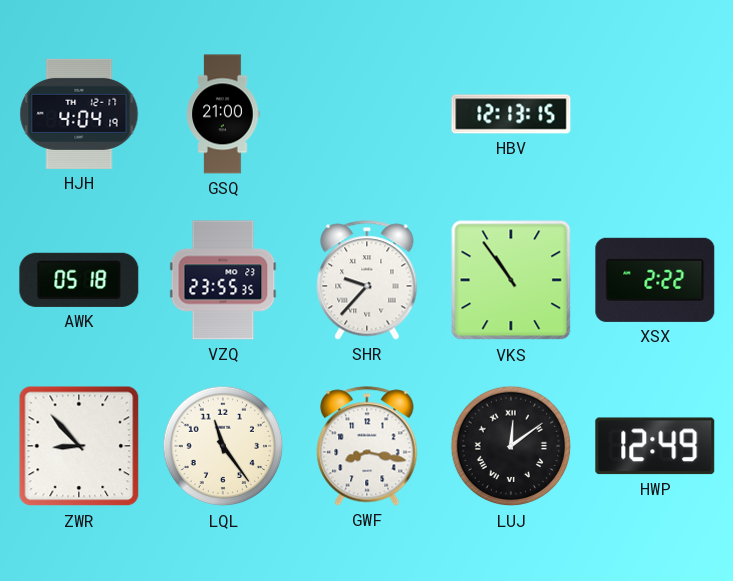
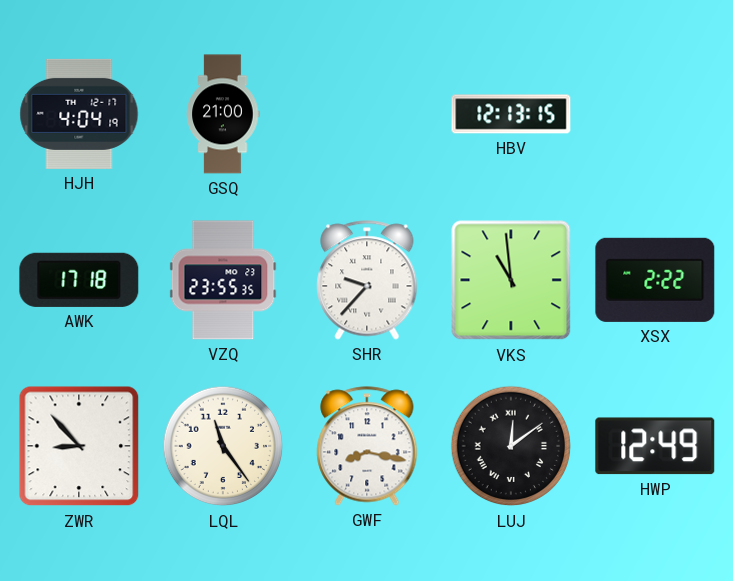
AWK: 05:18 -> 17:18
VKS: 10:54 -> 10:59
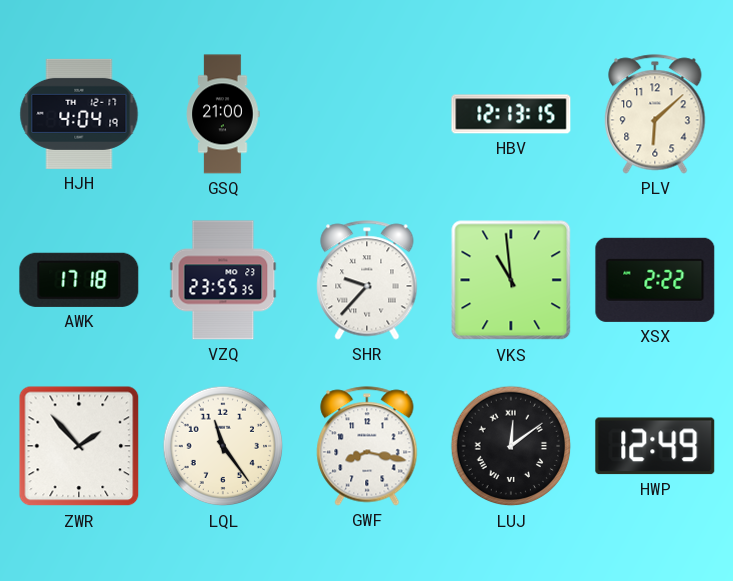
PLV: none -> 6:08
ZWR: 8:53 -> 1:53
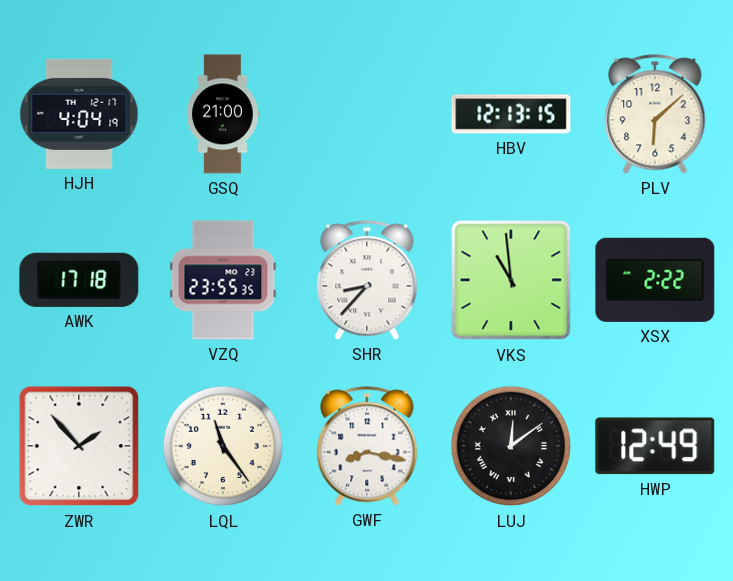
SHR: 9:37 -> 8:37
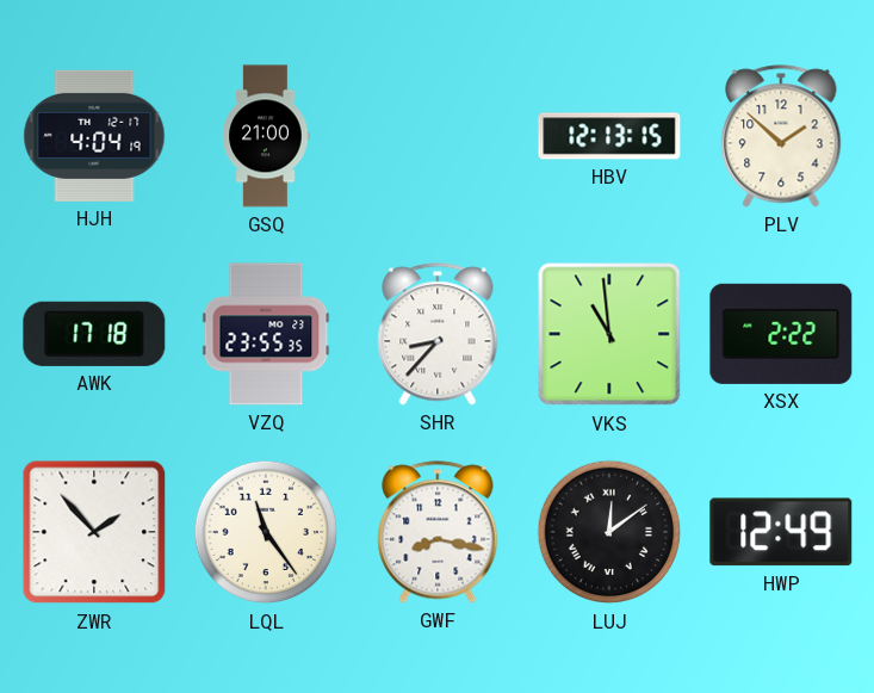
PLV: 6:08 -> 1:52
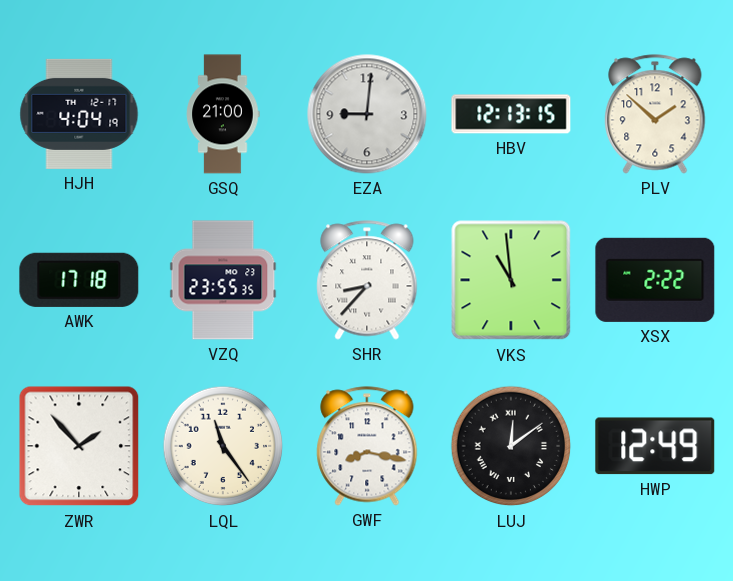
EZA: none -> 9:01
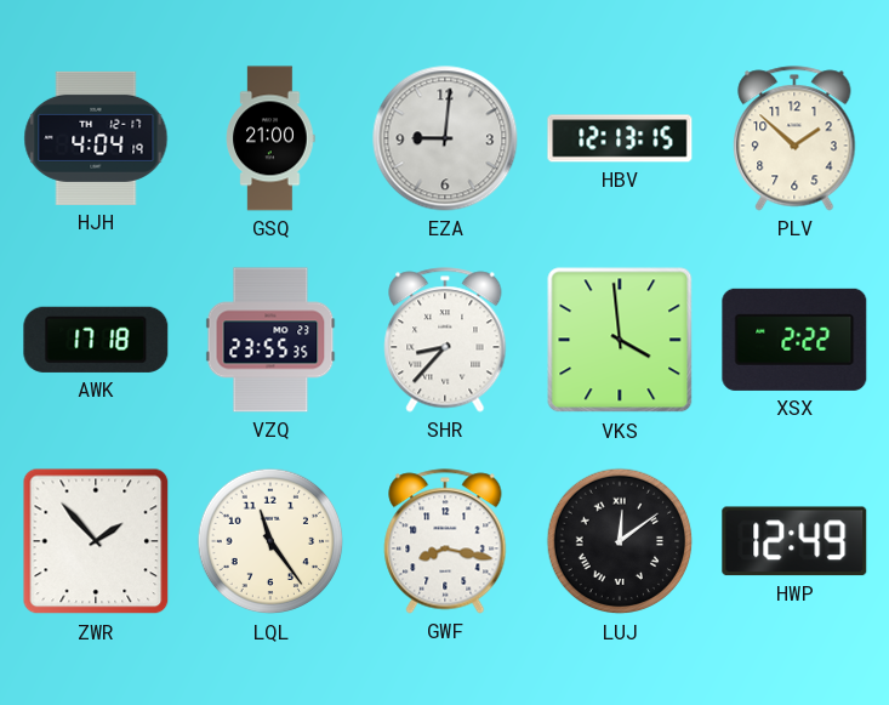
VKS: 10:59 -> 3:59
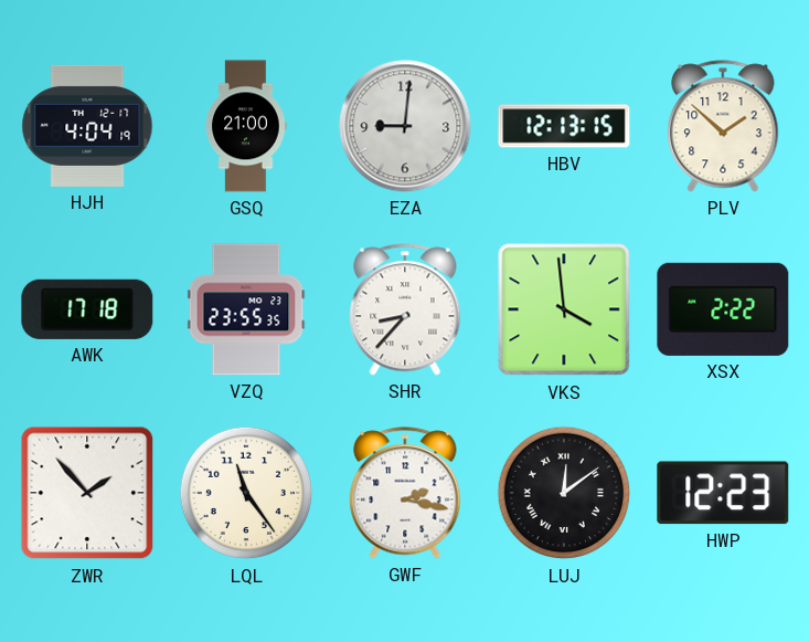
GWF: 8:17 -> 2:17
HWP: 12:49 -> 12:23
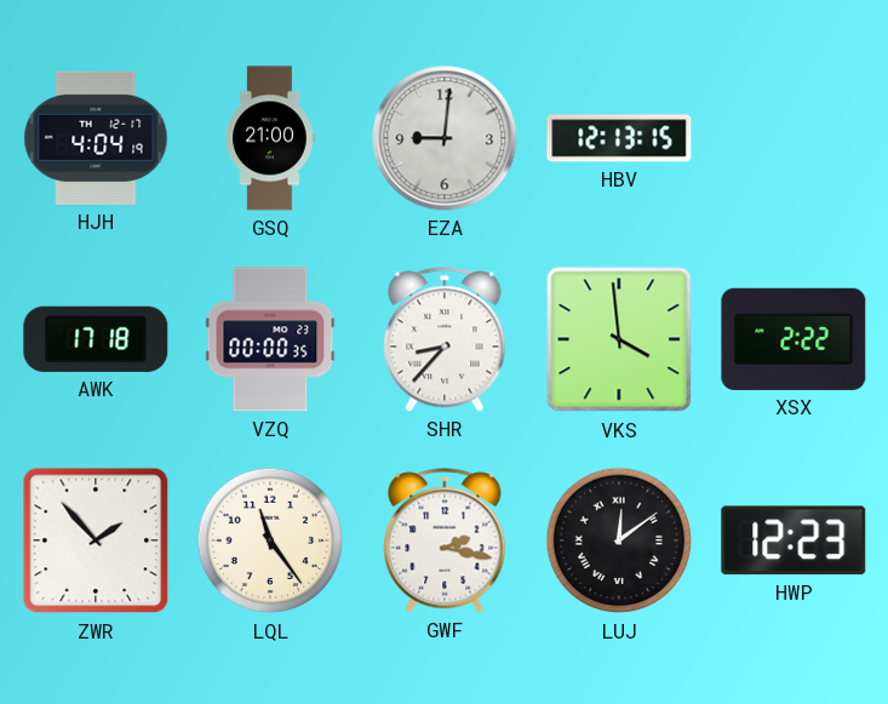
PLV: 1:52 -> none
VZQ: 23:55 -> 00:00
